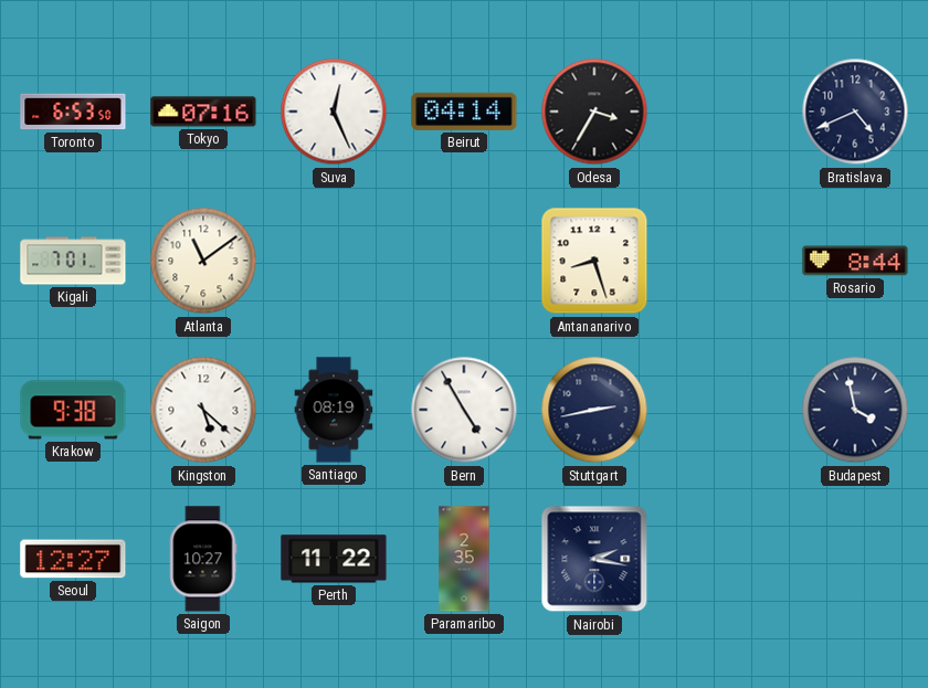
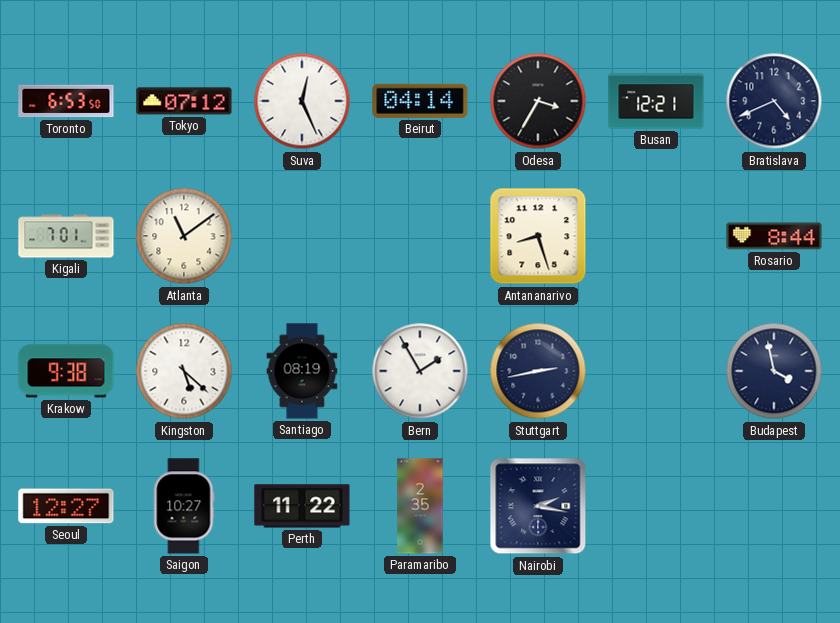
Tokyo: 07:16 -> 07:12
Busan: none -> 12:21
Bern: 4:55 -> 1:55
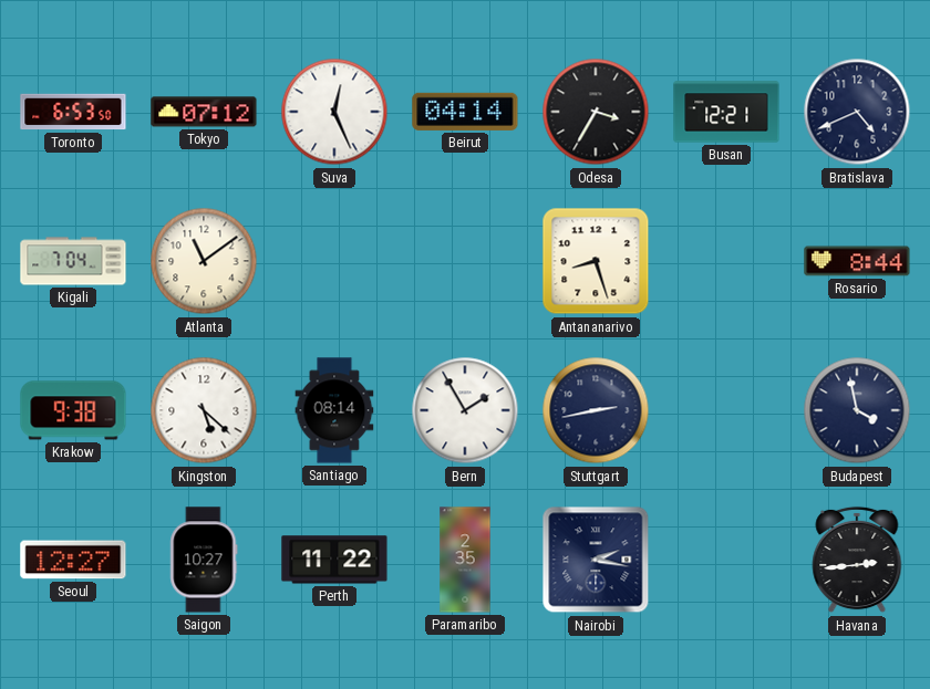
Kigali: 7:01 -> 7:04
Santiago: 08:19 -> 08:14
Havana: none -> 2:44
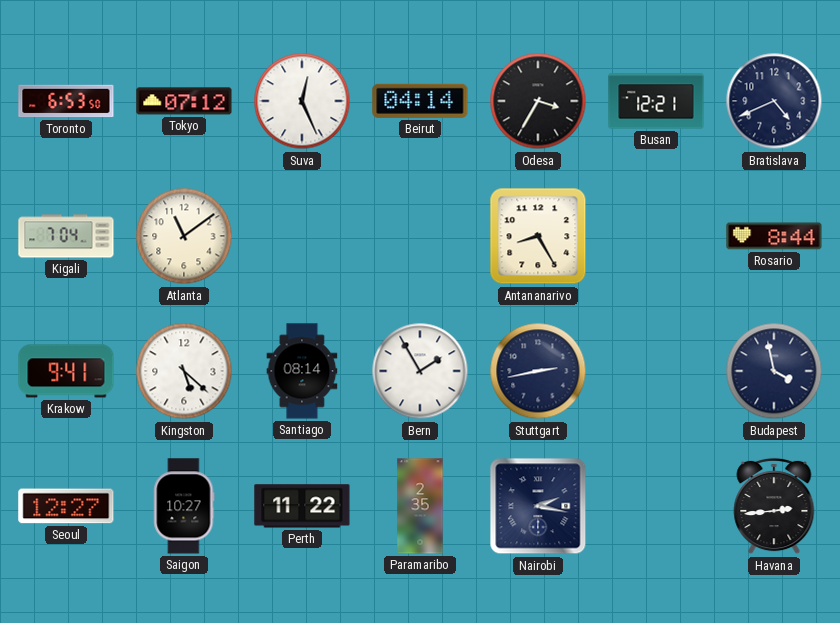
Antananarivo: 8:27 -> 8:25
Krakow: 9:38 -> 9:41
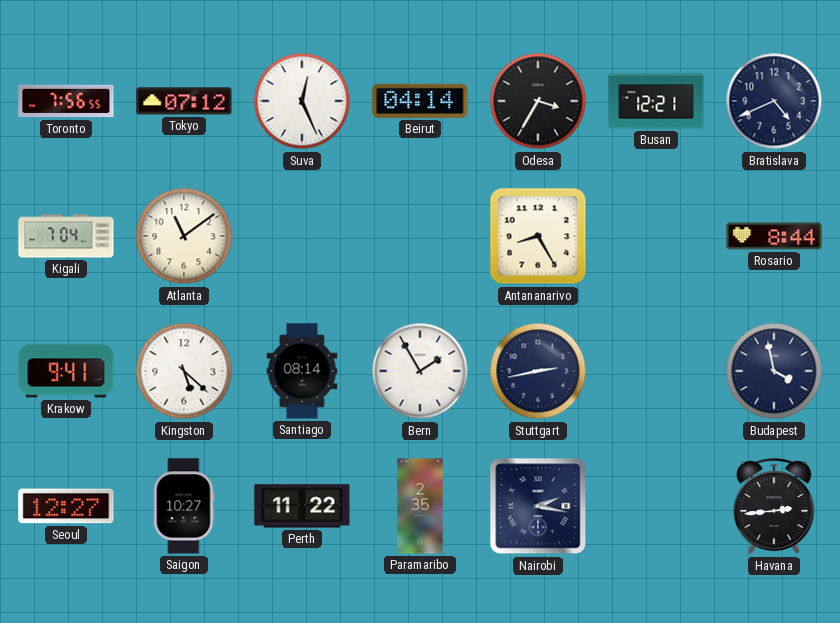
Toronto: 6:53 -> 7:56
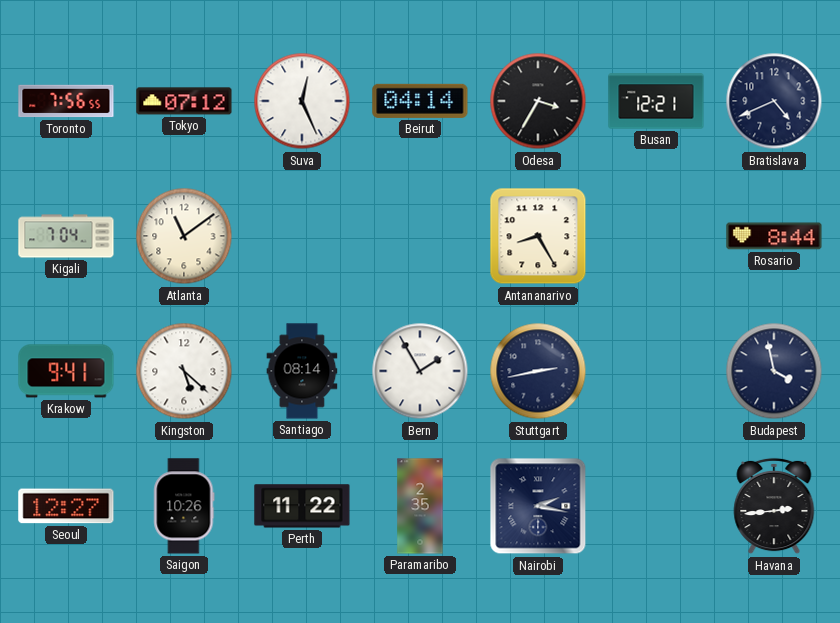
Saigon: 10:27 -> 10:26
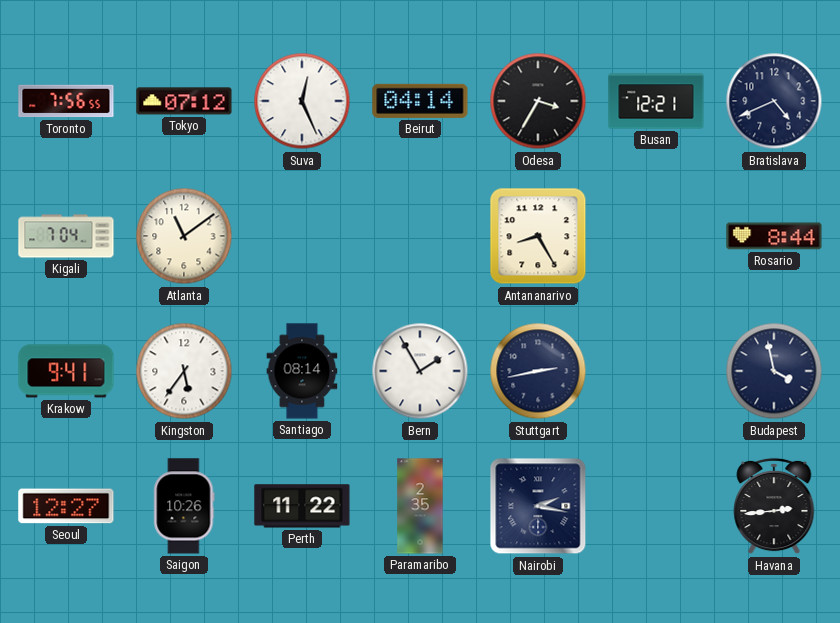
Kingston: 5:22 -> 5:36
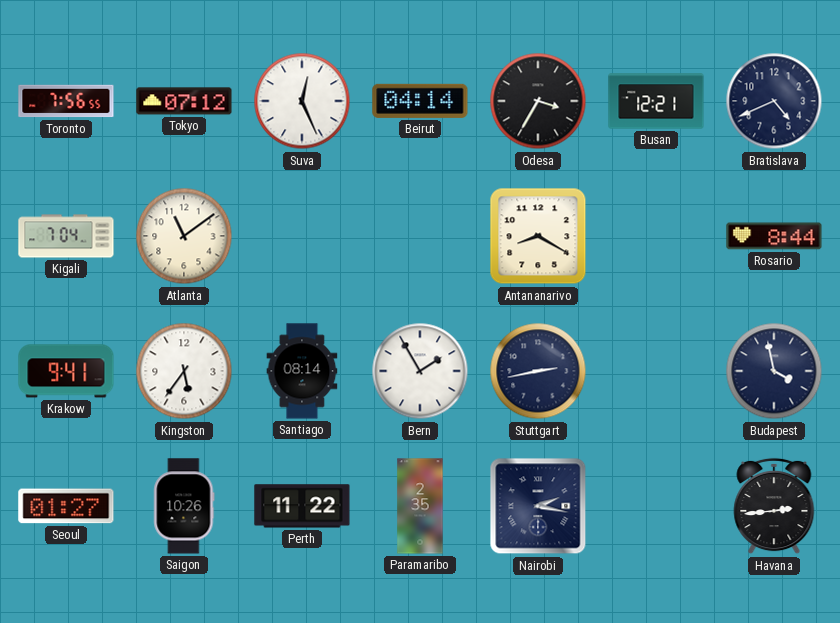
Antananarivo: 8:25 -> 8:20
Seoul: 12:27 -> 01:27
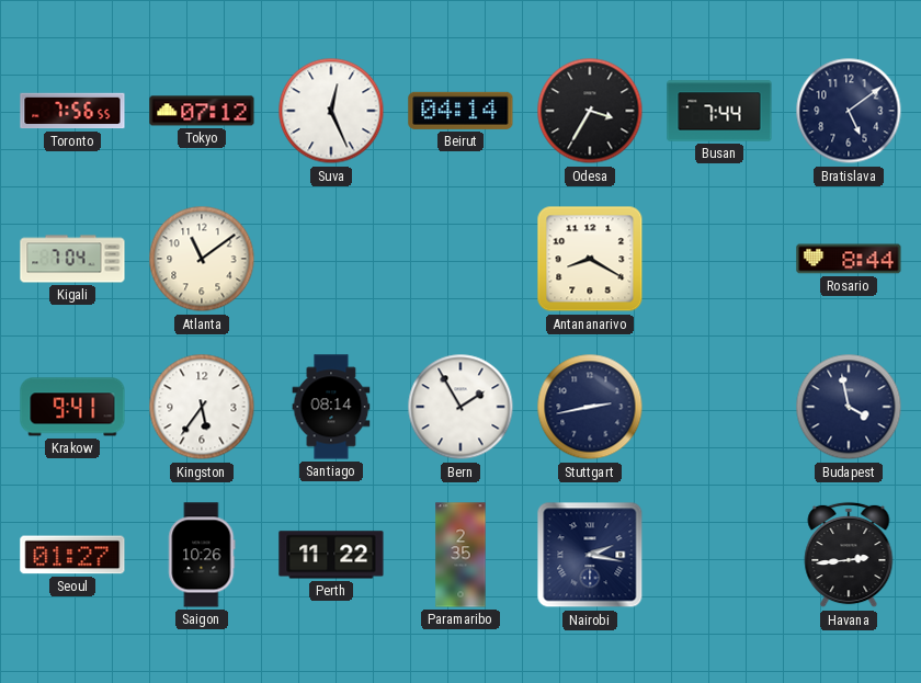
Busan: 12:21 -> 7:44
Bratislava: 4:41 -> 5:09
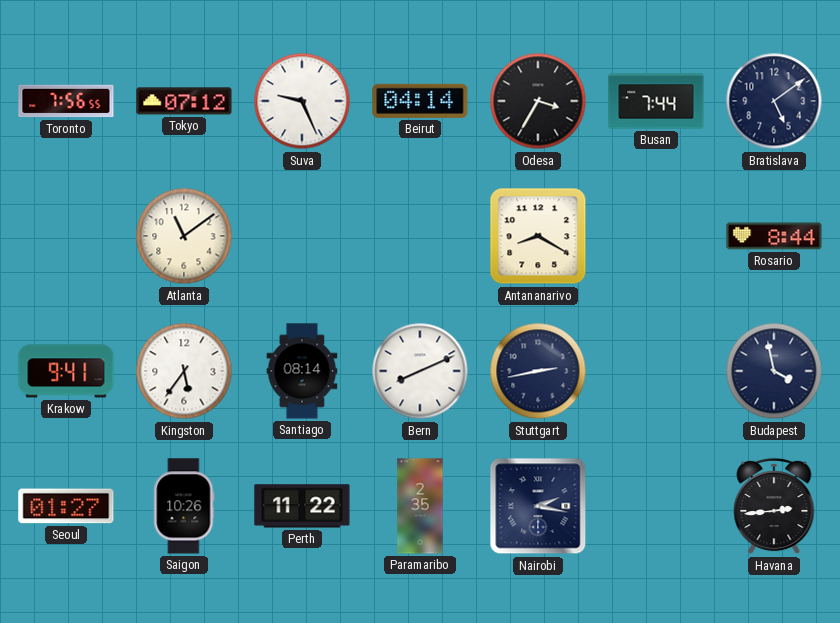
Suva: 12:26 -> 9:26
Kigali: 7:04 -> none
Bern: 1:55 -> 8:11
